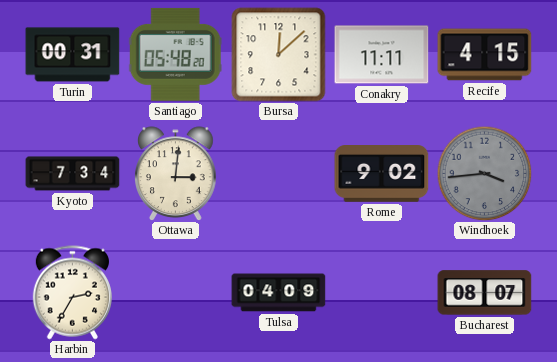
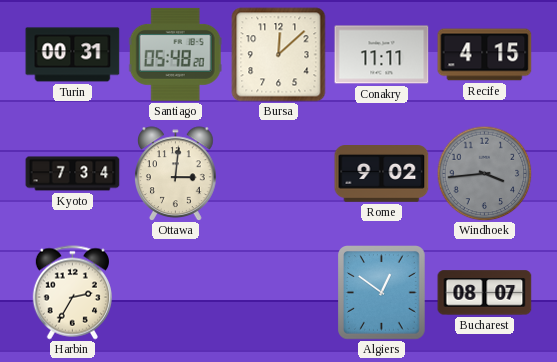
Tulsa: 04:09 -> none
Algiers: none -> 12:51
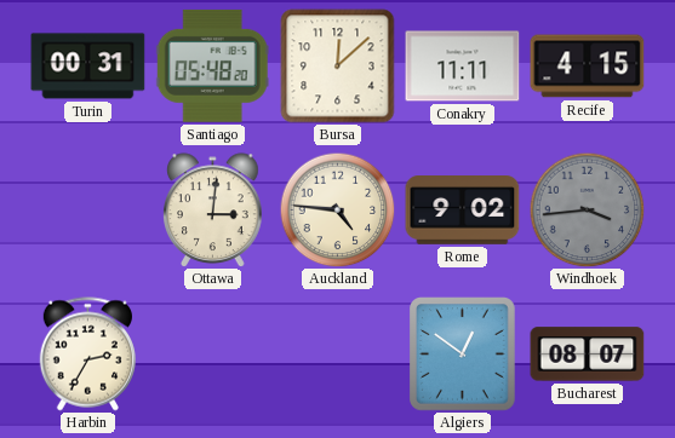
Kyoto: 7:34 -> none
Auckland: none -> 4:46
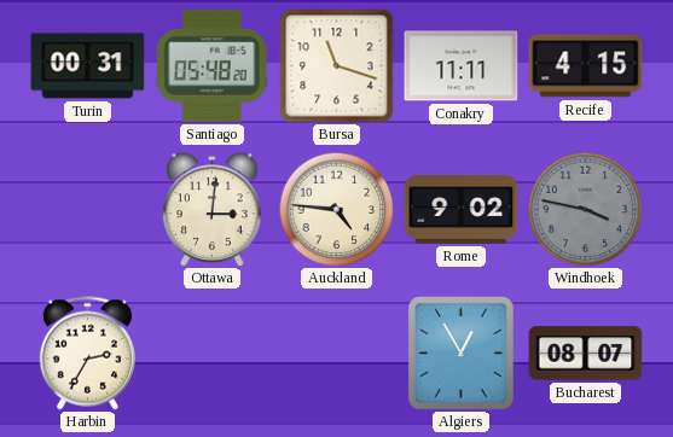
Bursa: 12:08 -> 11:18
Windhoek: 3:44 -> 3:47
Algiers: 12:51 -> 12:55
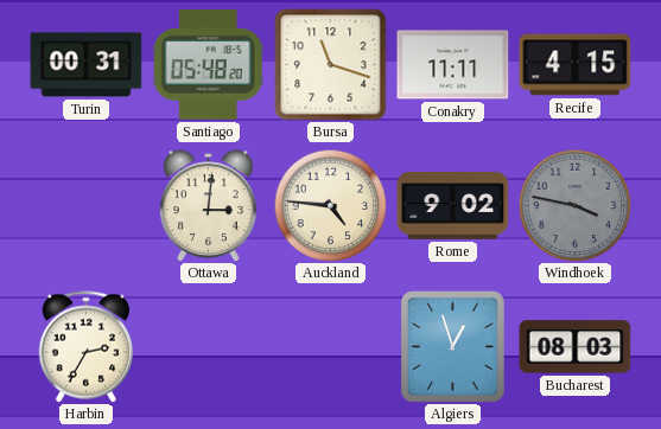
Algiers: 12:55 -> 12:57
Bucharest: 08:07 -> 08:03
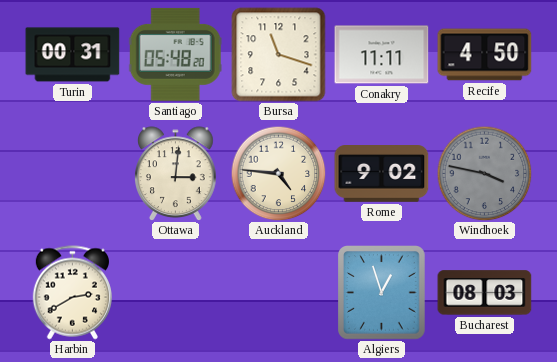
Recife: 4:15 -> 4:50
Harbin: 2:35 -> 2:40
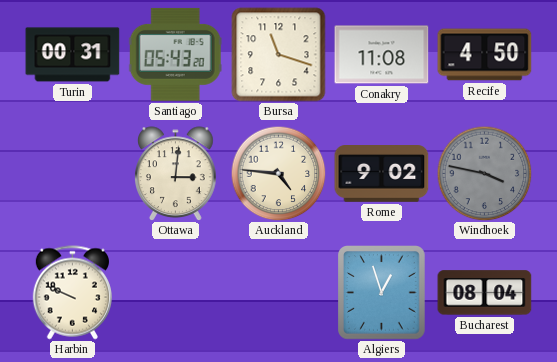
Santiago: 05:48 -> 05:43
Conakry: 11:11 -> 11:08
Harbin: 2:40 -> 9:49
Bucharest: 08:03 -> 08:04
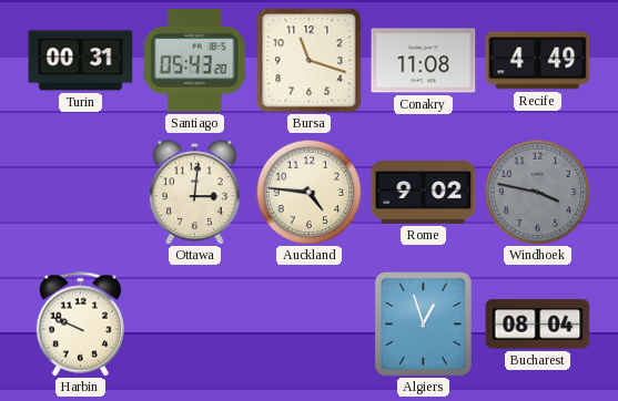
Recife: 4:50 -> 4:49
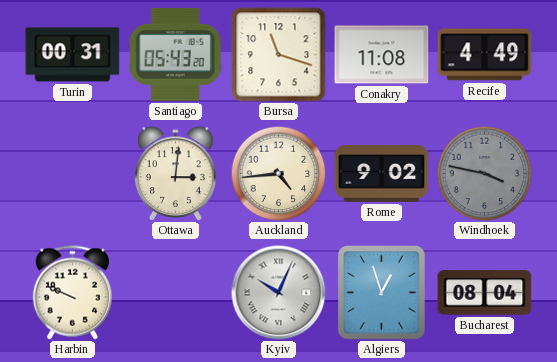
Auckland: 4:46 -> 4:44
Kyiv: none -> 10:04
